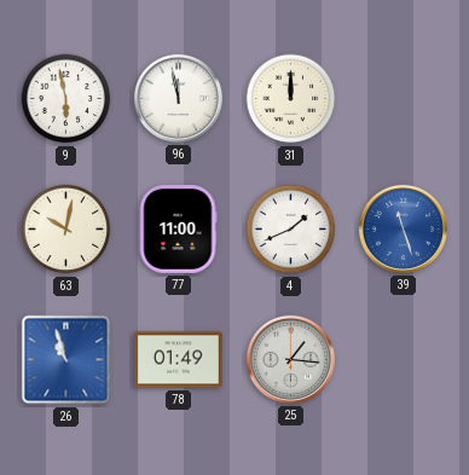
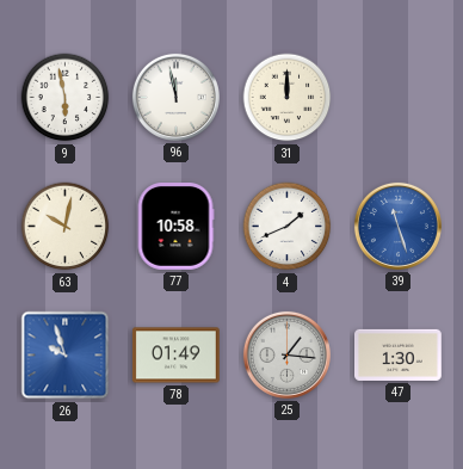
77: 11:00 -> 10:58
26: 10:57 -> 9:57
47: none -> 1:30
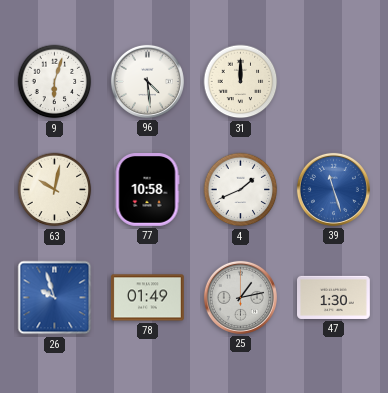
9: 5:58 -> 6:03
96: 11:58 -> 4:29
25: 1:16 -> 1:13
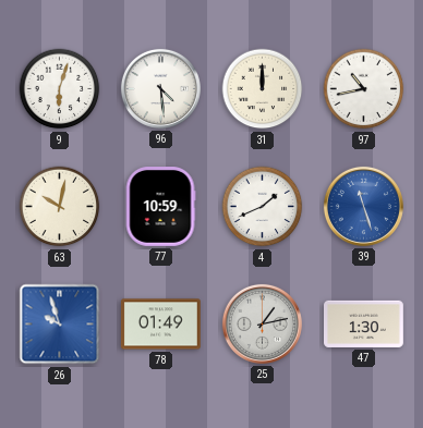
97: none -> 10:43
77: 10:58 -> 10:59
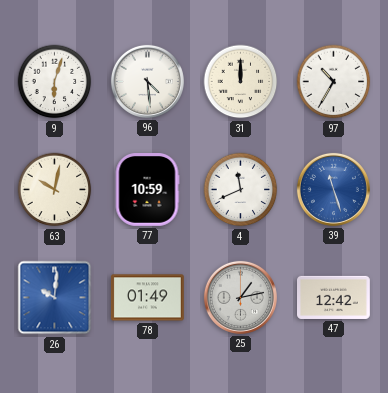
97: 10:43 -> 10:35
4: 1:41 -> 11:41
26: 9:57 -> 10:01
47: 1:30 -> 12:42
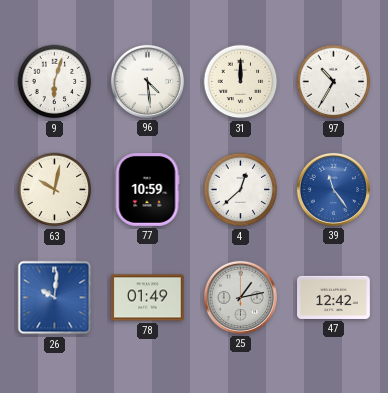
4: 11:41 -> 12:38
39: 11:27 -> 11:24
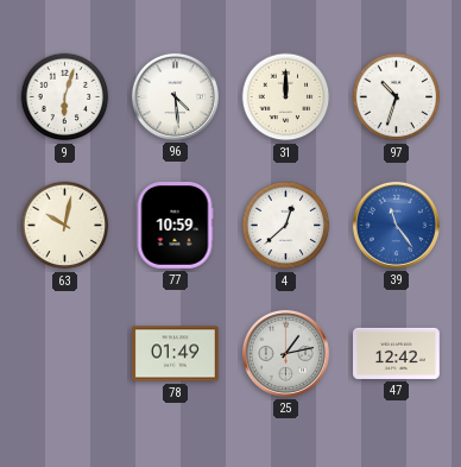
97: 10:35 -> 10:33
26: 10:01 -> none
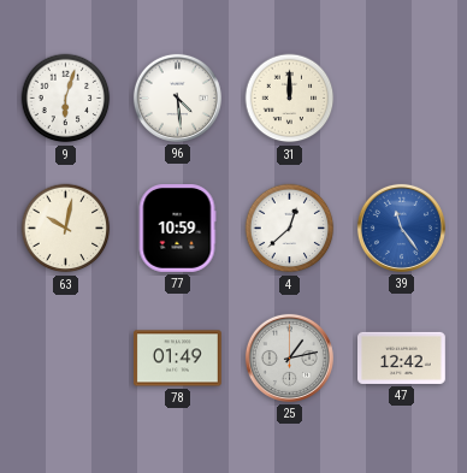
97: 10:33 -> none
